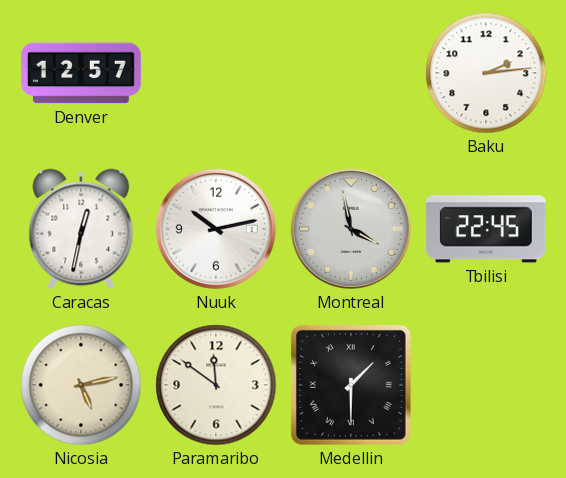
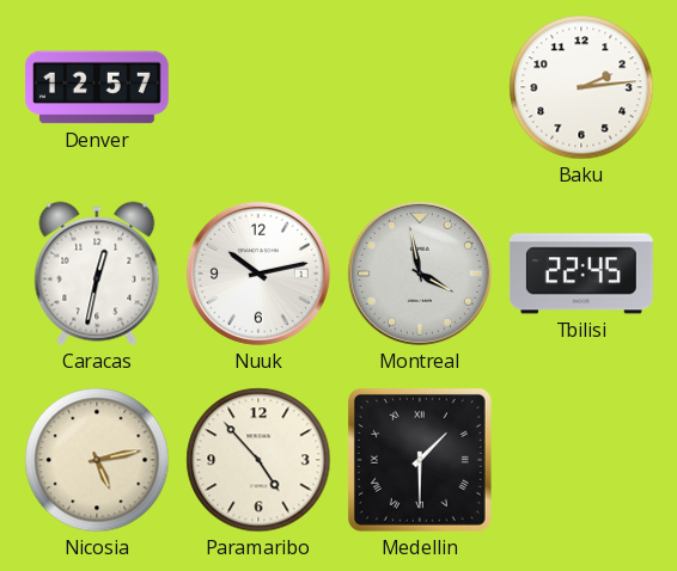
Paramaribo: 11:51 -> 4:53
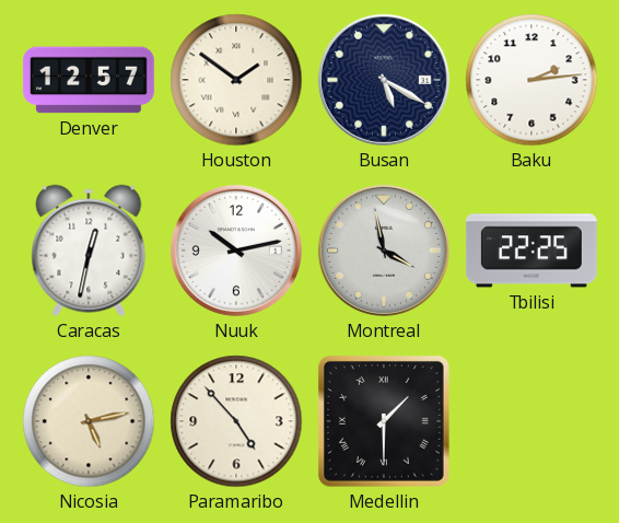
Houston: none -> 1:51
Busan: none -> 5:20
Tbilisi: 22:45 -> 22:25
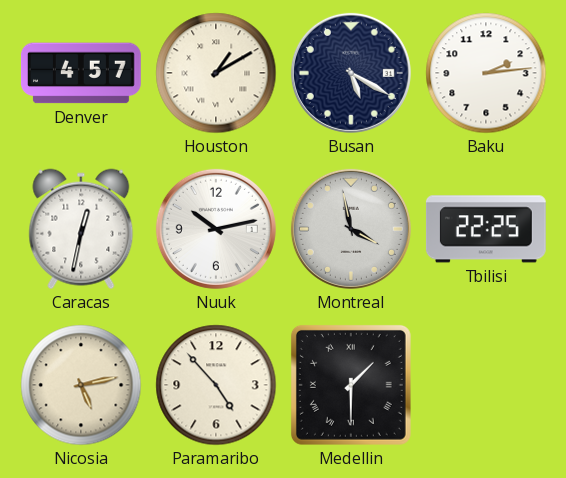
Denver: 12:57 -> 4:57
Houston: 1:51 -> 1:10
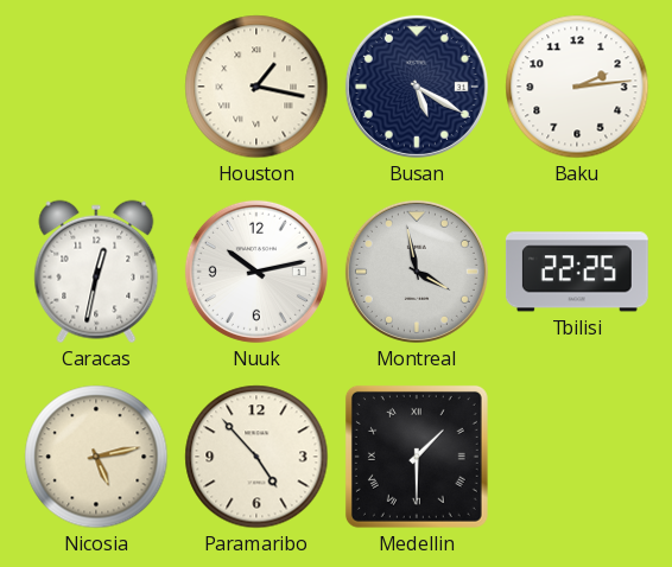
Denver: 4:57 -> none
Houston: 1:10 -> 1:17
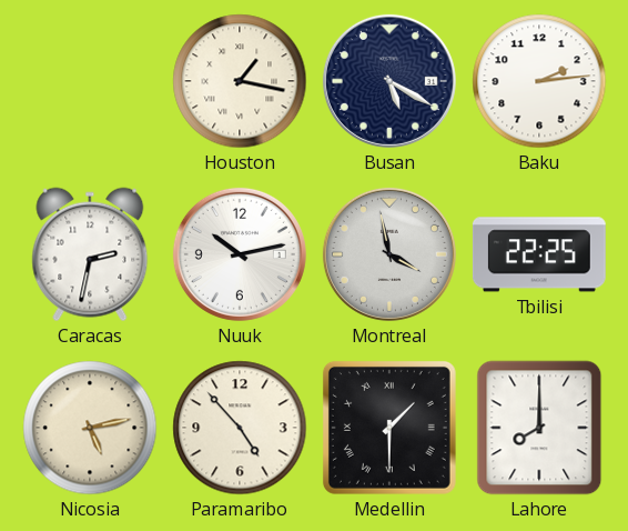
Caracas: 12:32 -> 2:32
Lahore: none -> 8:00
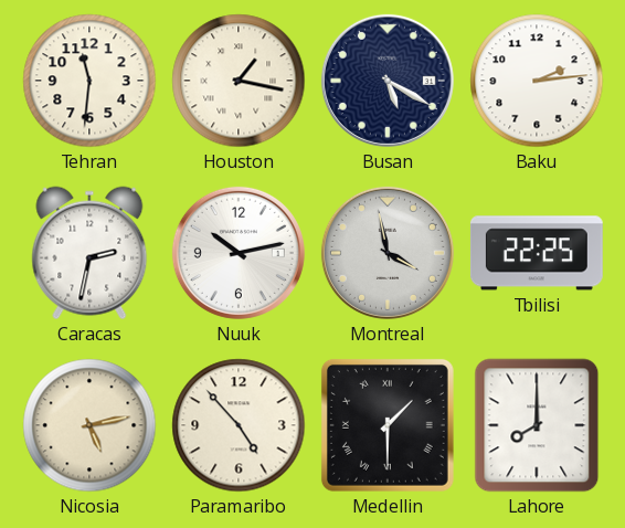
Tehran: none -> 11:31
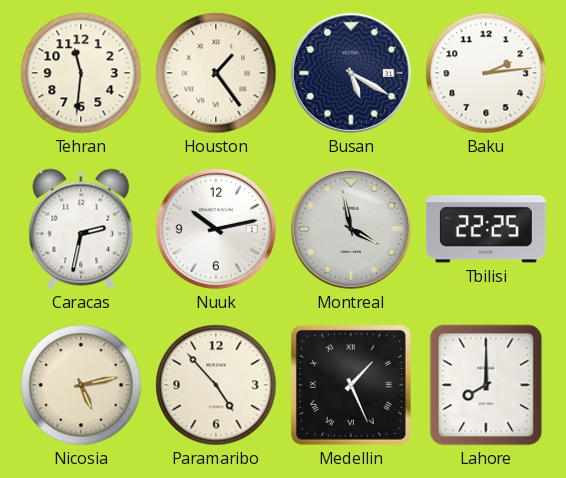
Houston: 1:17 -> 1:24
Medellin: 1:30 -> 1:26
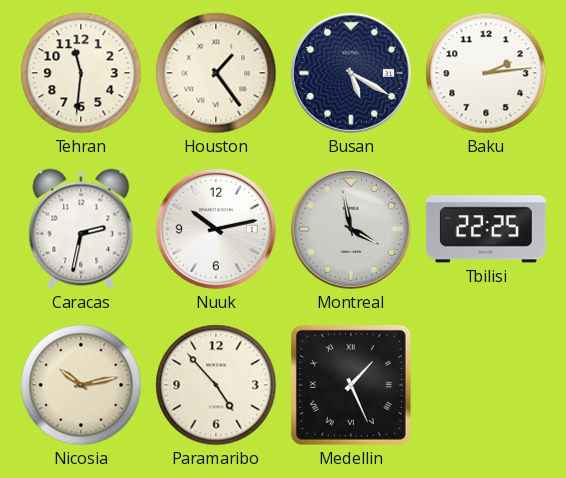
Nicosia: 5:13 -> 10:13
Lahore: 8:00 -> none
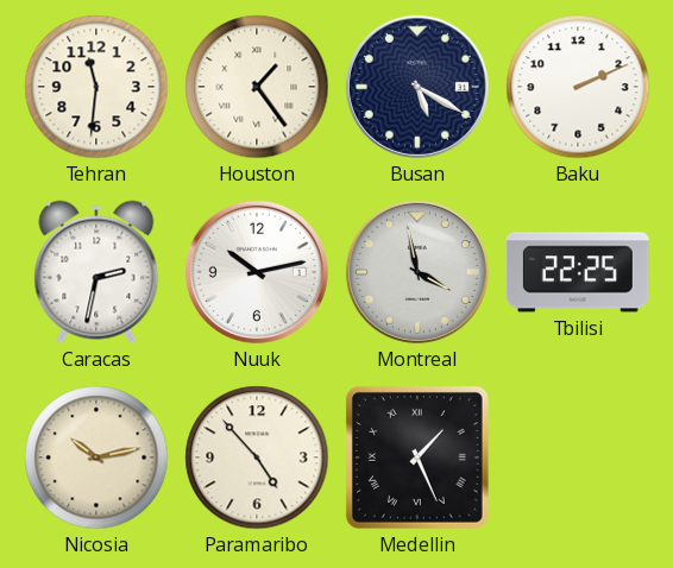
Baku: 2:14 -> 2:11
